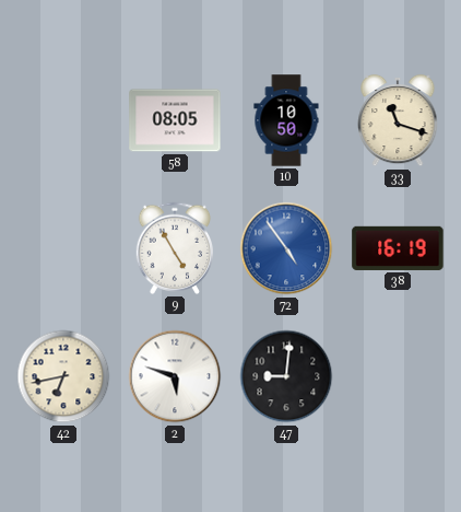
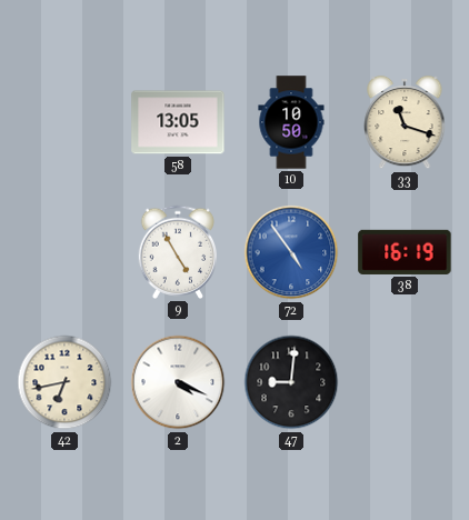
58: 08:05 -> 13:05
2: 5:48 -> 4:19
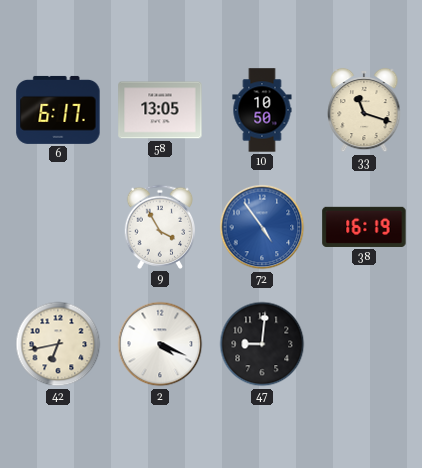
6: none -> 6:17
9: 4:55 -> 3:55
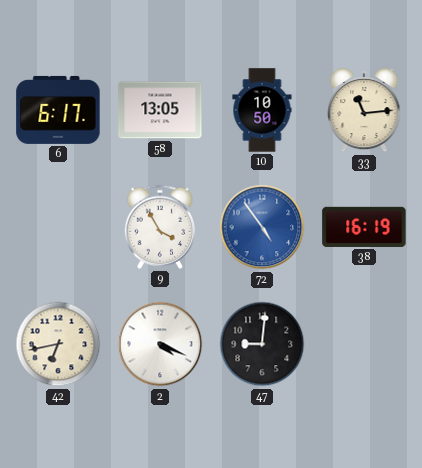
33: 11:18 -> 11:14
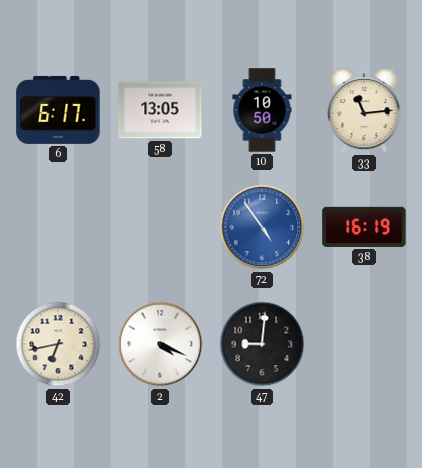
9: 3:55 -> none
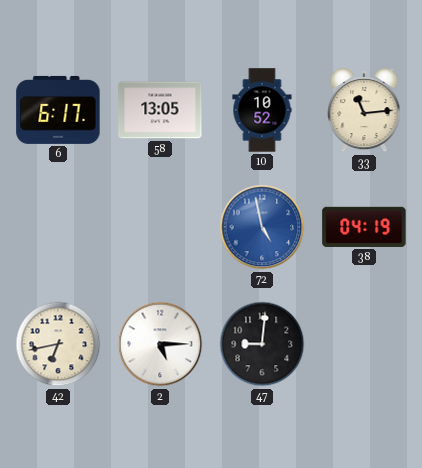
10: 10:50 -> 10:52
72: 4:54 -> 4:58
38: 16:19 -> 04:19
2: 4:19 -> 5:15
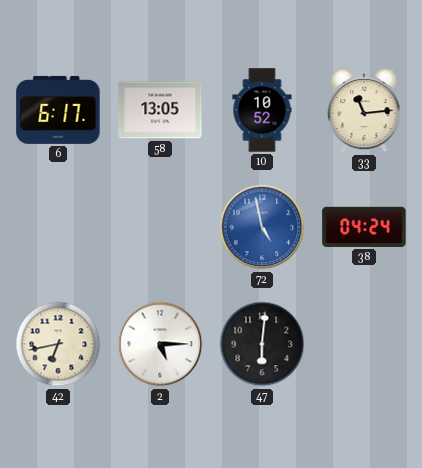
38: 04:19 -> 04:24
47: 9:01 -> 6:01
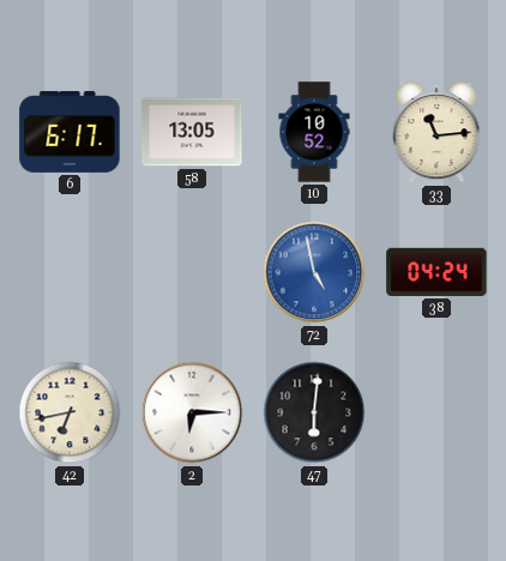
2: 5:15 -> 6:15
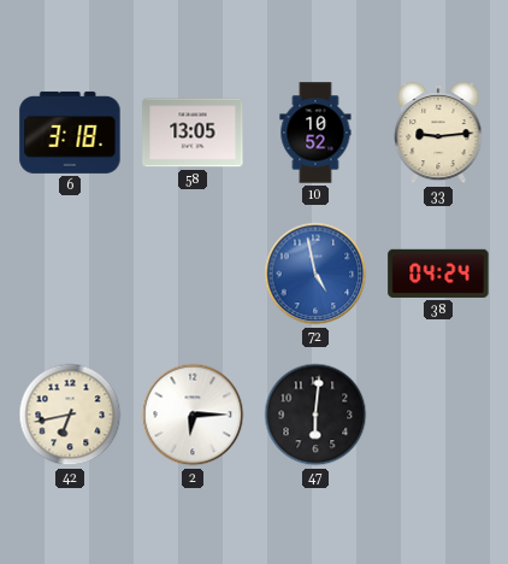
6: 6:17 -> 3:18
33: 11:14 -> 9:14
